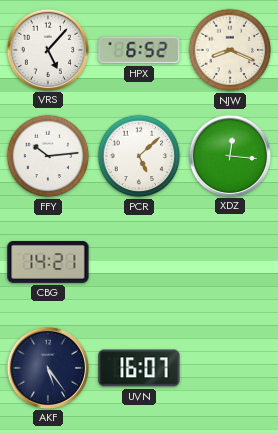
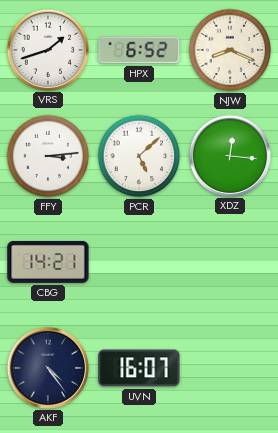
VRS: 5:07 -> 1:42
FFY: 10:14 -> 3:14
AKF: 5:24 -> 4:24
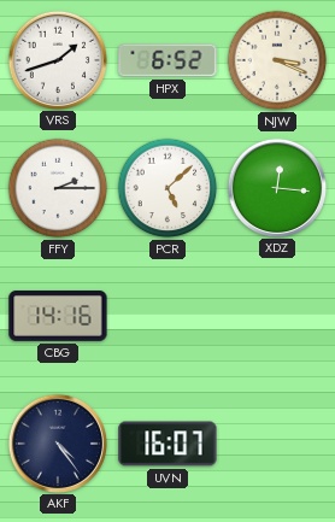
NJW: 8:19 -> 3:19
FFY: 3:14 -> 2:15
CBG: 14:21 -> 14:16
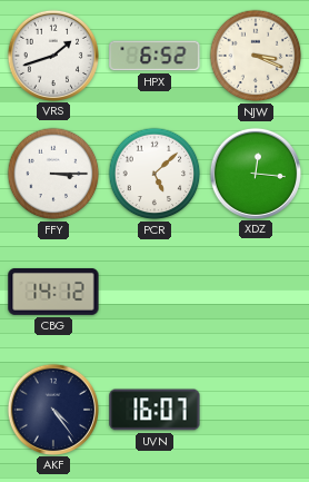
FFY: 2:15 -> 3:15
CBG: 14:16 -> 14:12
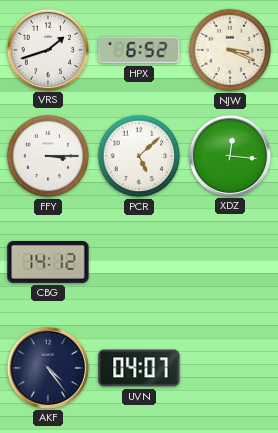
UVN: 16:07 -> 04:07
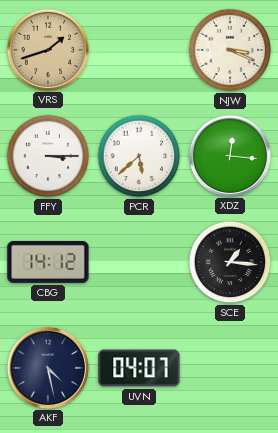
VRS dial: white -> champagne
HPX: 6:52 -> none
PCR: 5:08 -> 5:38
SCE: none -> 1:16
AKF: 4:24 -> 4:28
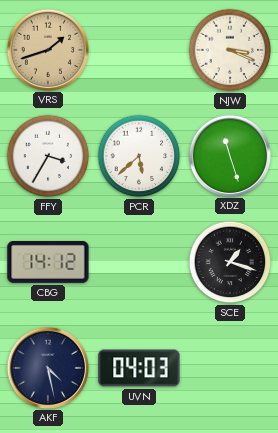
FFY: 3:15 -> 3:35
XDZ: 12:16 -> 11:27
SCE: 1:16 -> 1:18
UVN: 04:07 -> 04:03
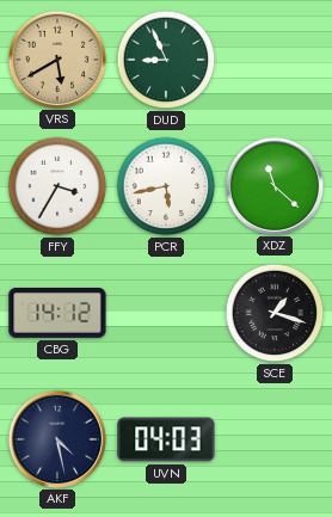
VRS: 1:42 -> 5:40
DUD: none -> 8:56
NJW: 3:19 -> none
PCR: 5:38 -> 5:43
XDZ: 11:27 -> 11:22
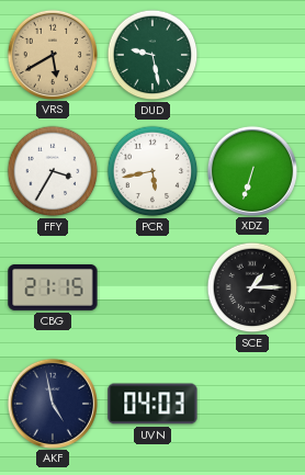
DUD: 8:56 -> 9:28
XDZ: 11:22 -> 6:33
CBG: 14:12 -> 21:15
SCE: 1:18 -> 1:15
AKF: 4:28 -> 4:58
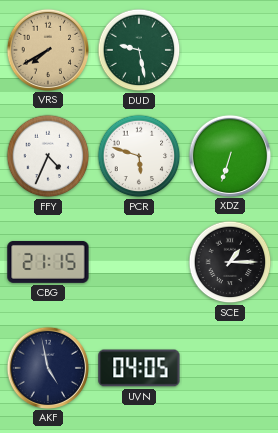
VRS: 5:40 -> 7:40
FFY: 3:35 -> 4:34
PCR: 5:43 -> 5:48
UVN: 04:03 -> 04:05
